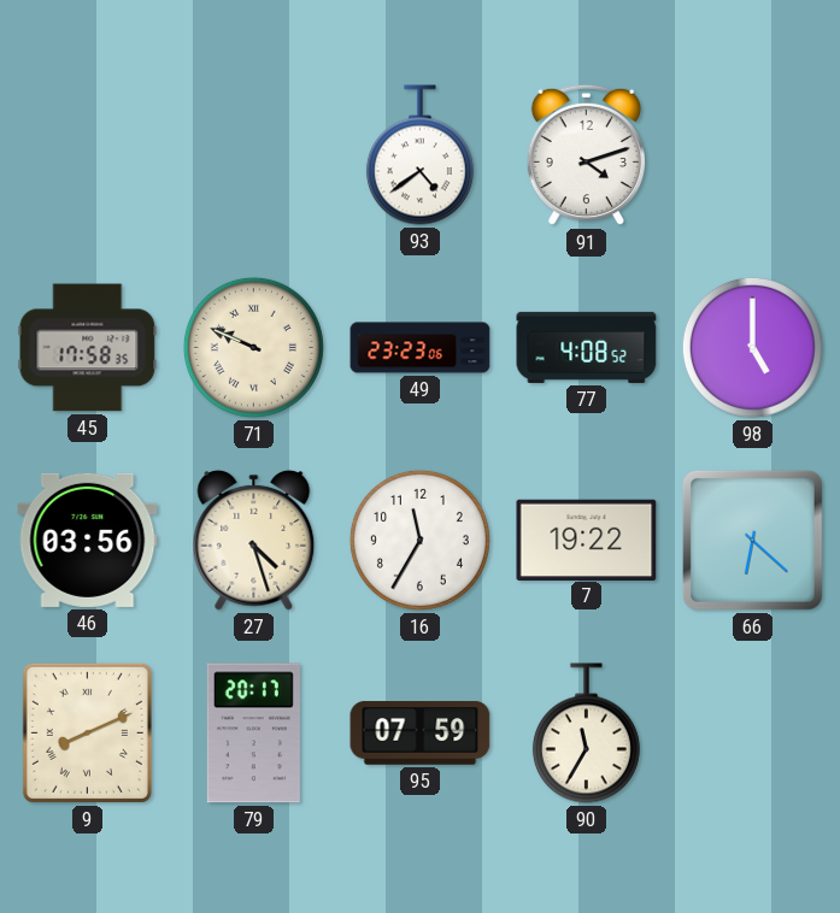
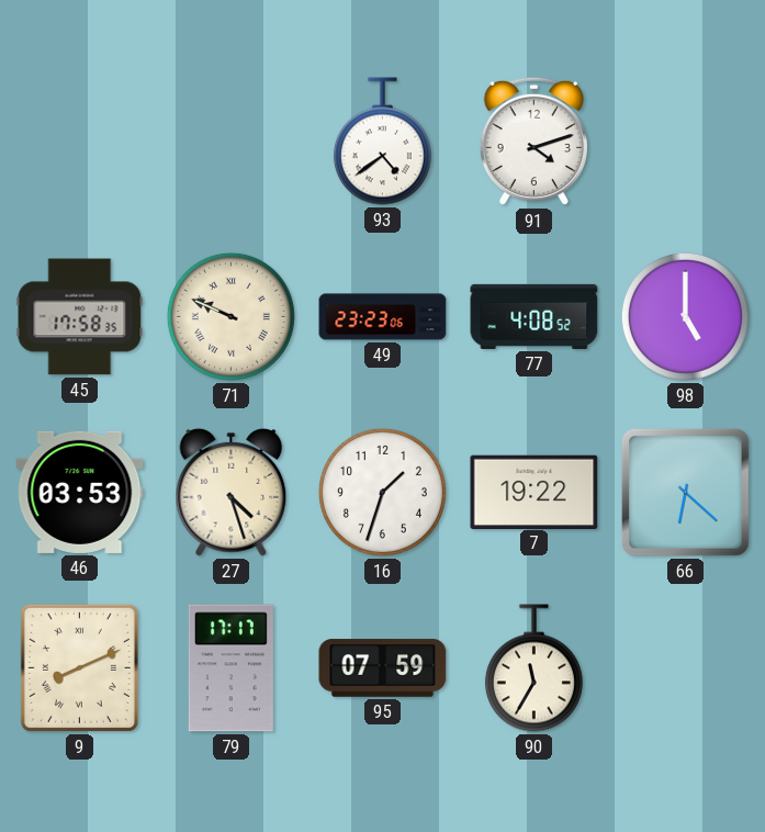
46: 03:56 -> 03:53
16: 11:35 -> 1:33
79: 20:17 -> 17:17
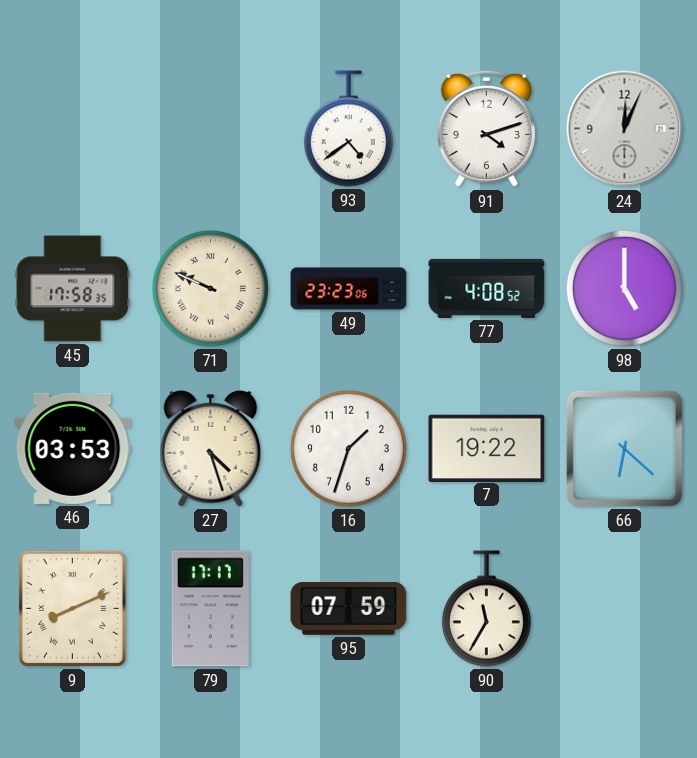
24: none -> 12:04
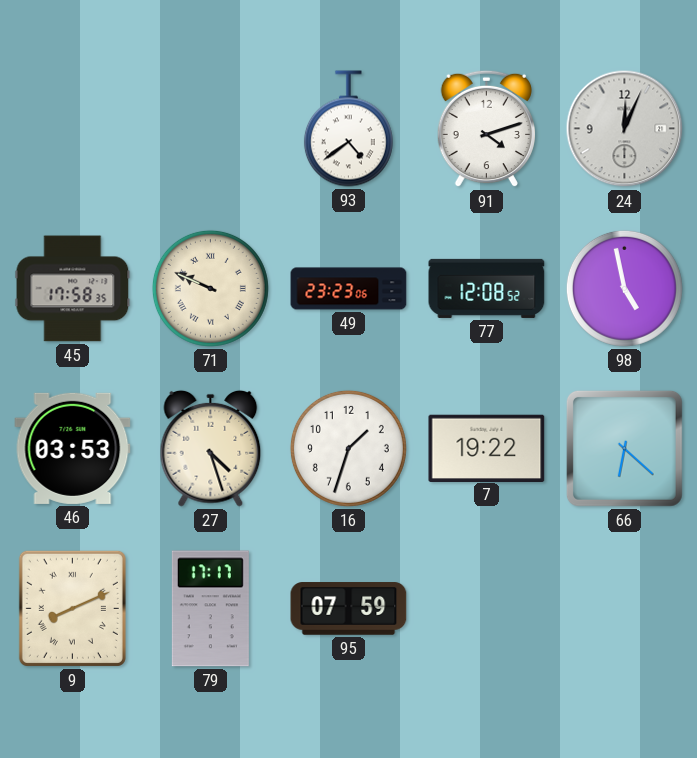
77: 4:08 -> 12:08
98: 5:00 -> 4:58
90: 11:35 -> none
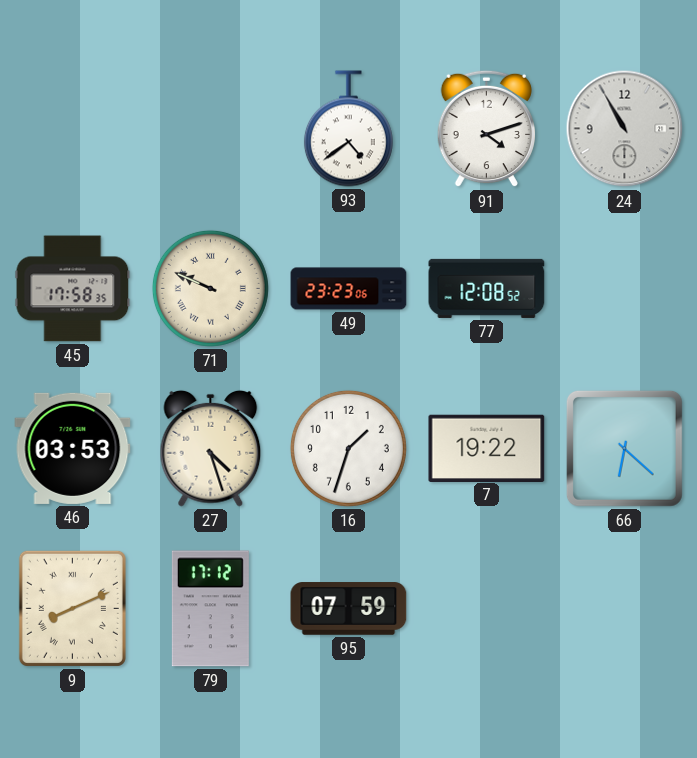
24: 12:04 -> 10:55
98: 4:58 -> none
79: 17:17 -> 17:12
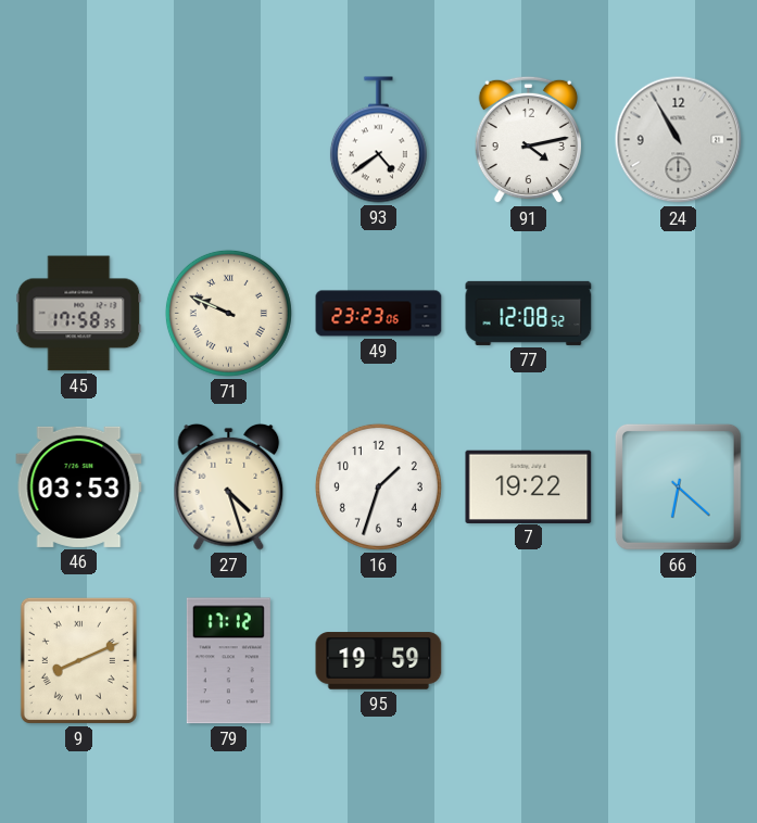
91: 4:12 -> 4:13
95: 07:59 -> 19:59
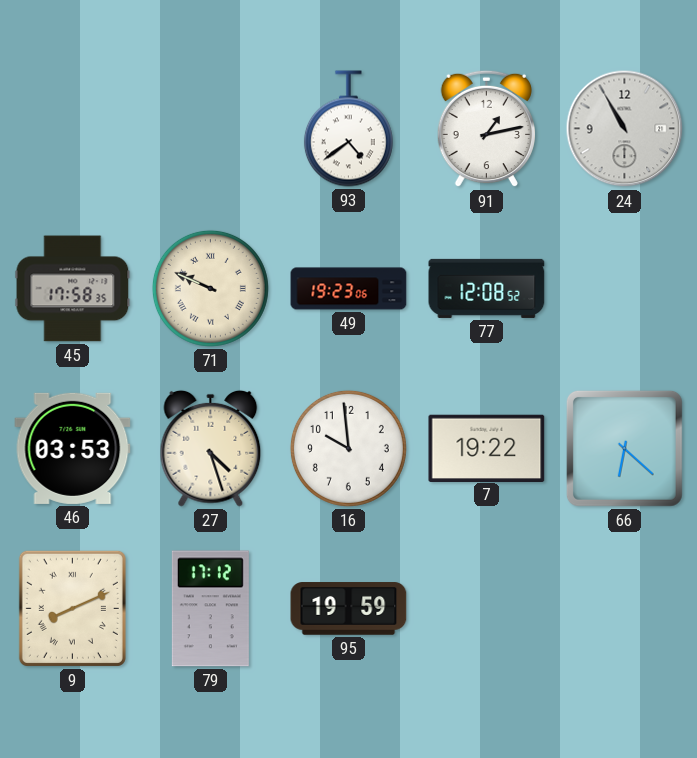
91: 4:13 -> 1:13
49: 23:23 -> 19:23
16: 1:33 -> 9:59
